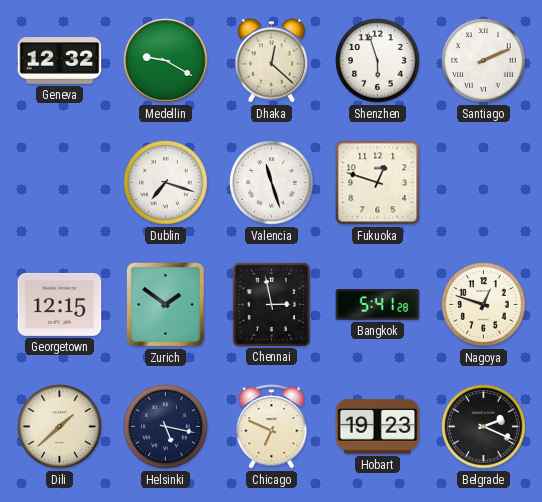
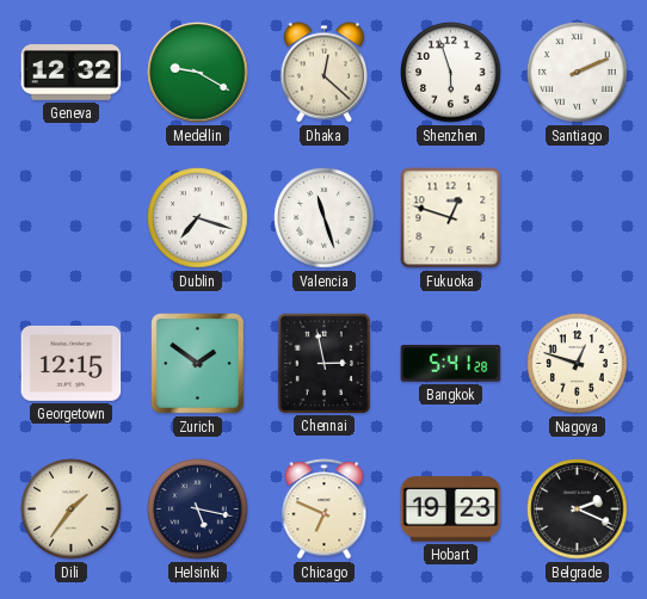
Dili: 1:38 -> 1:36
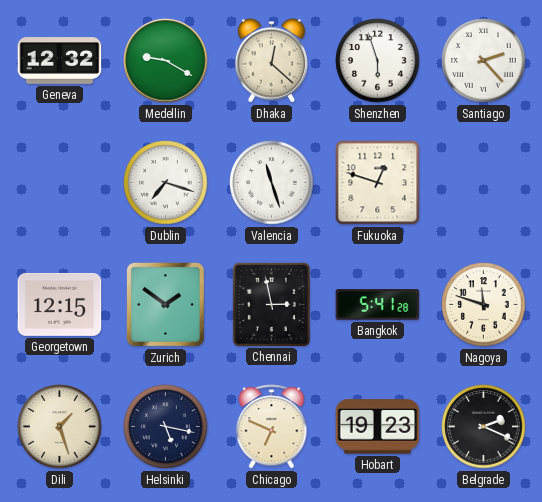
Santiago: 2:11 -> 2:23
Nagoya: 12:48 -> 11:48
Dili: 1:36 -> 1:27
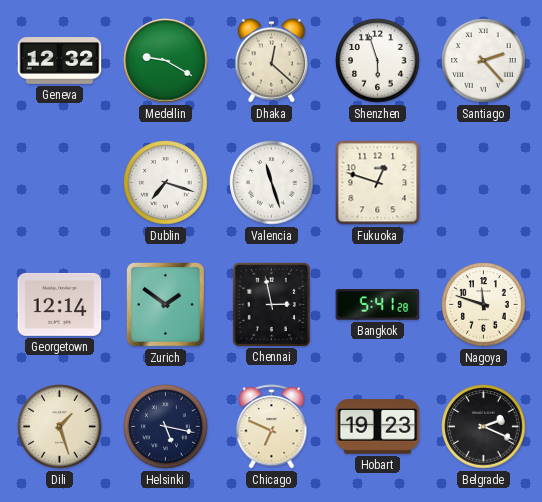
Georgetown: 12:15 -> 12:14
